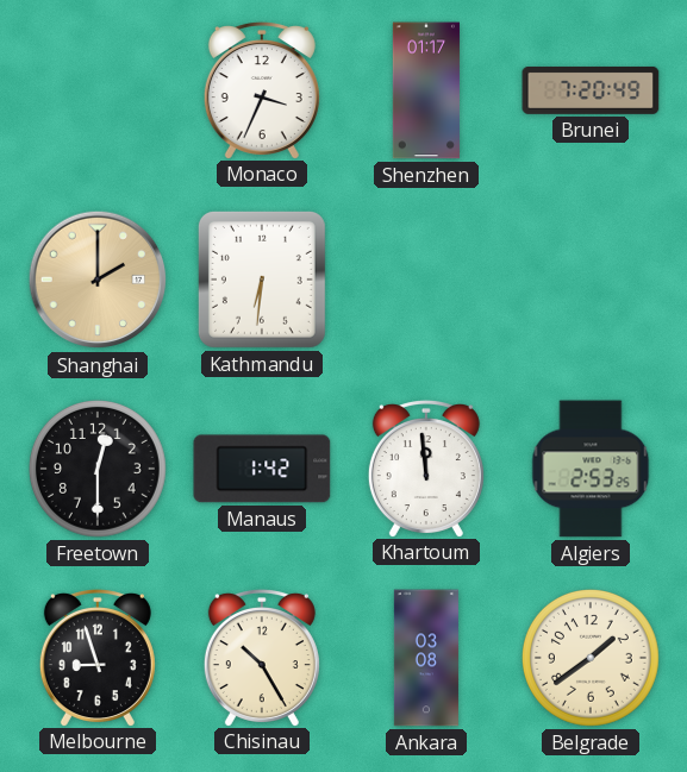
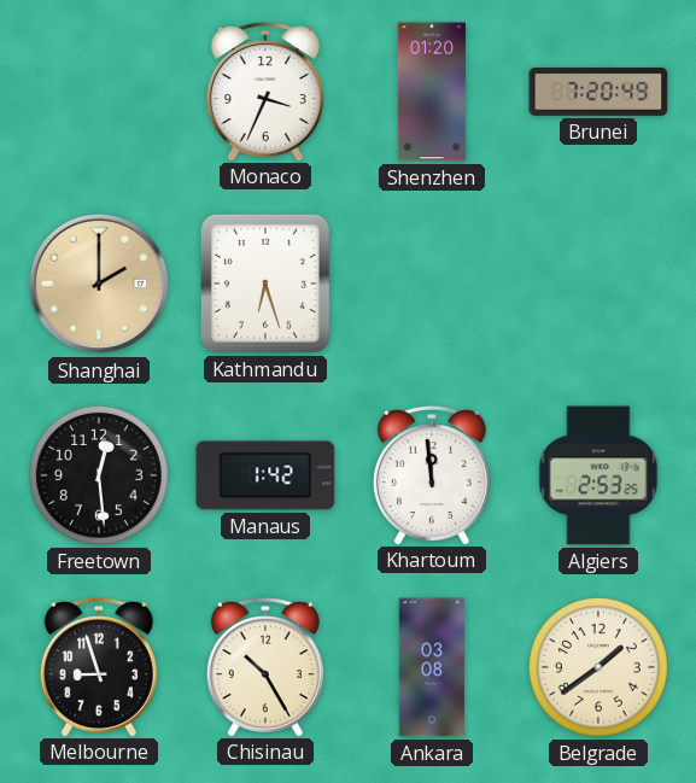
Shenzhen: 01:17 -> 01:20
Kathmandu: 6:31 -> 6:27
Freetown: 12:30 -> 12:29
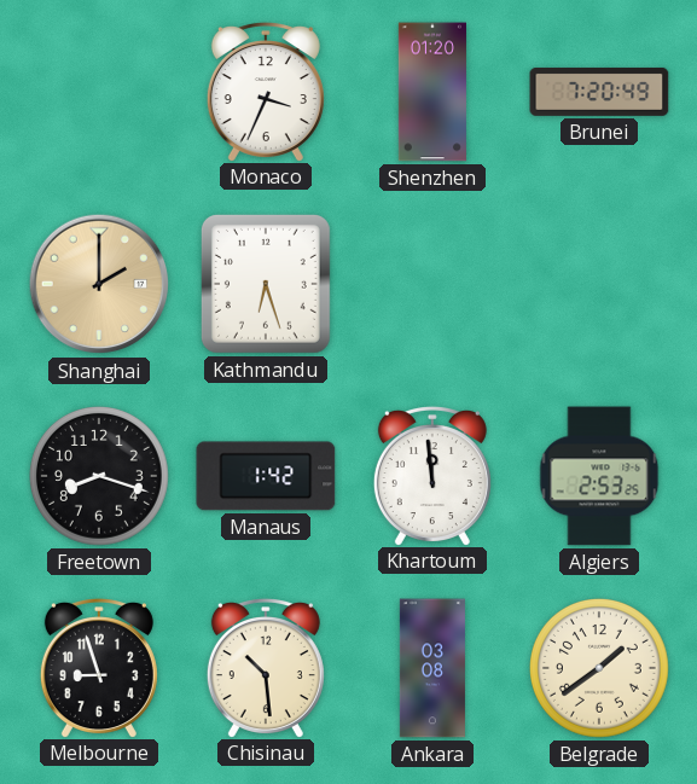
Freetown: 12:29 -> 8:18
Chisinau: 10:25 -> 10:29
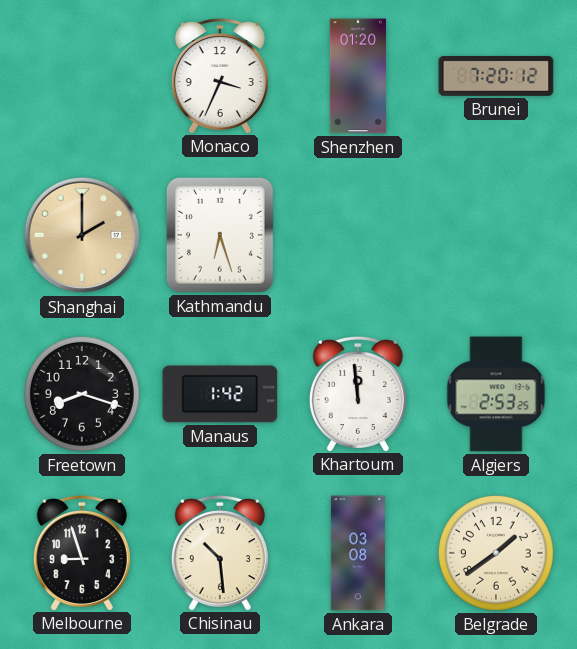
Brunei: 7:20:49 -> 7:20:12
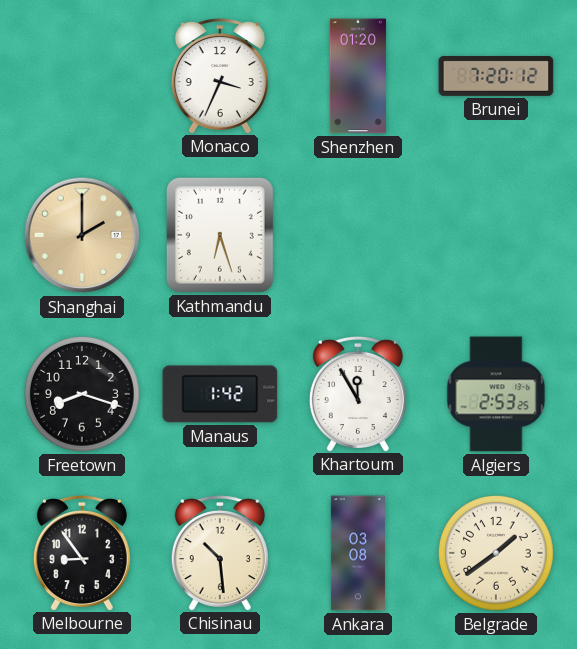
Khartoum: 11:59 -> 11:55
Melbourne: 8:57 -> 8:54
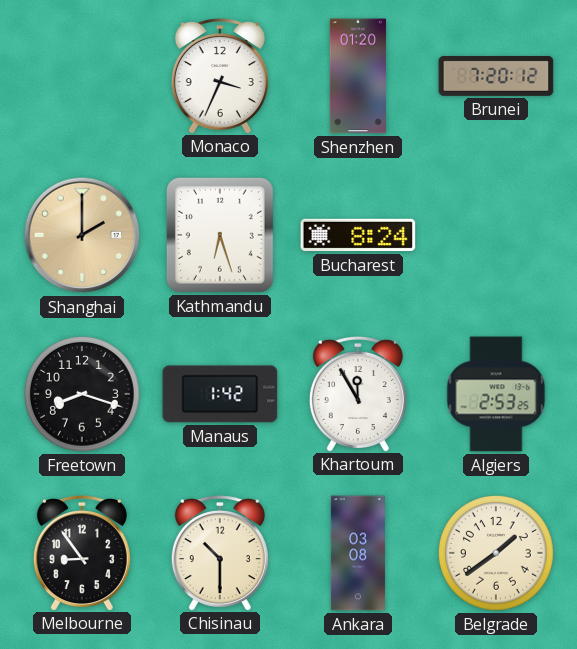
Bucharest: none -> 8:24
Chisinau: 10:29 -> 10:30
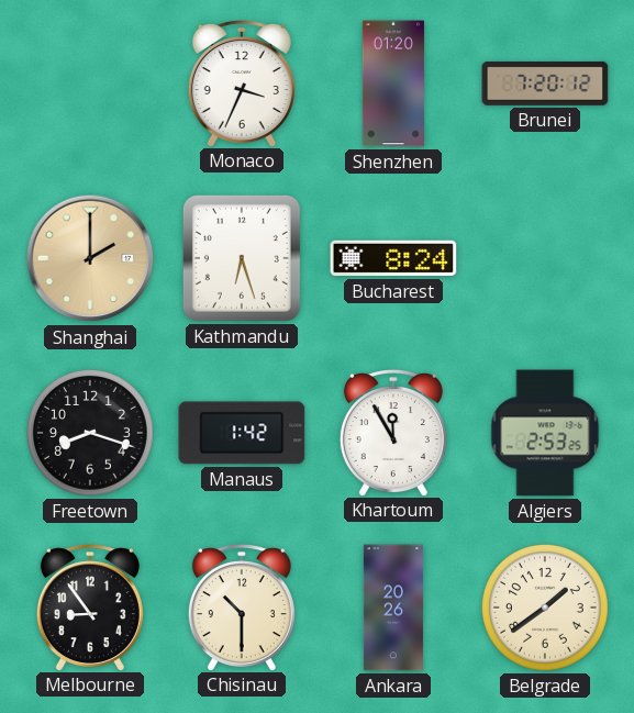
Ankara: 03:08 -> 20:26
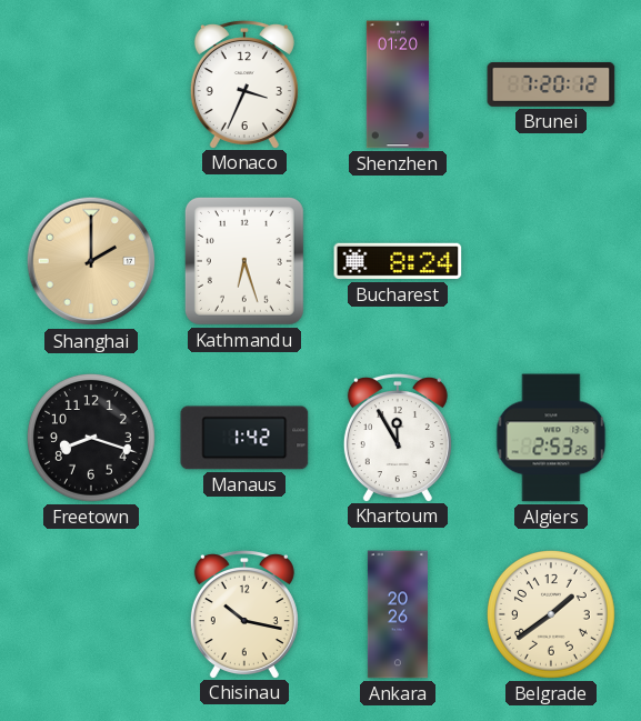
Melbourne: 8:54 -> none
Chisinau: 10:30 -> 10:17
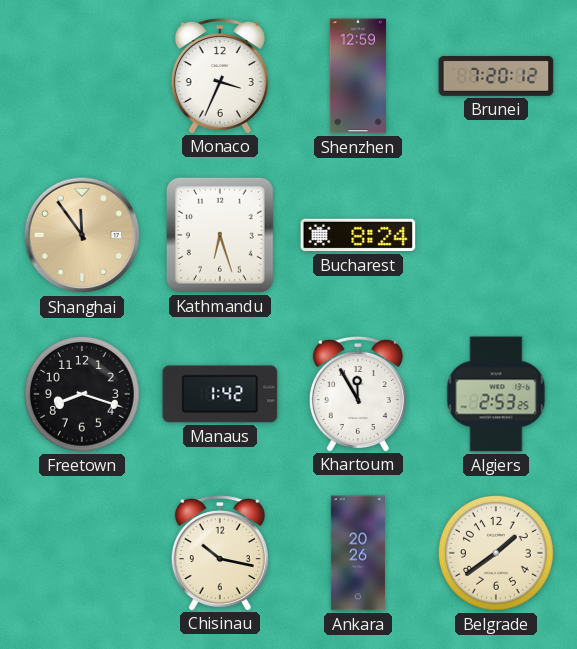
Shenzhen: 01:20 -> 12:59
Shanghai: 2:00 -> 11:54
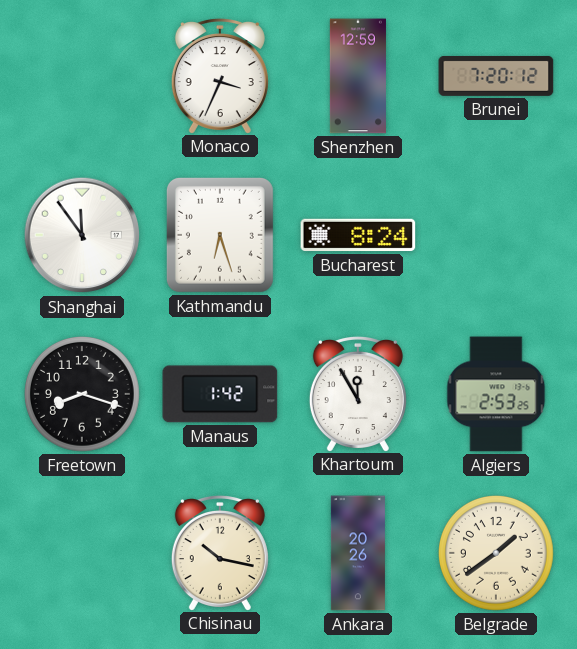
Shanghai dial: champagne -> white
